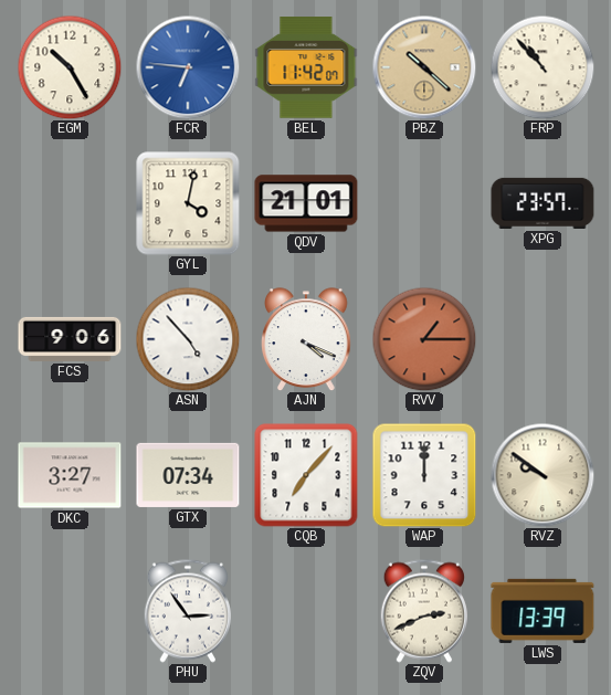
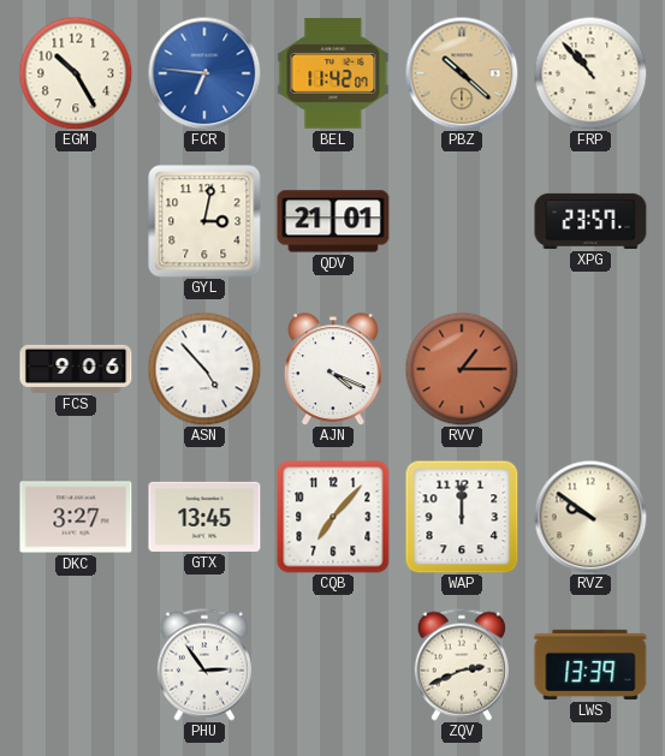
GYL: 4:02 -> 3:02
GTX: 07:34 -> 13:45
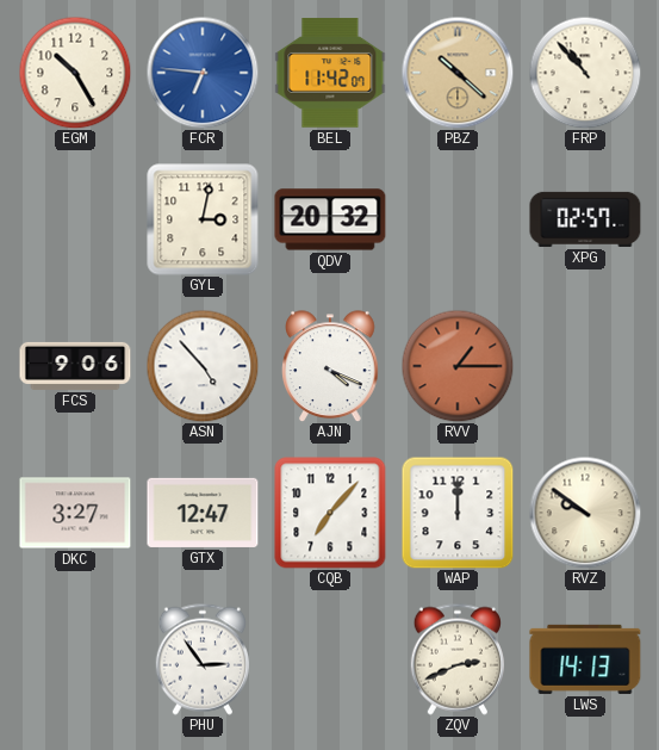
QDV: 21:01 -> 20:32
XPG: 23:57 -> 02:57
GTX: 13:45 -> 12:47
LWS: 13:39 -> 14:13
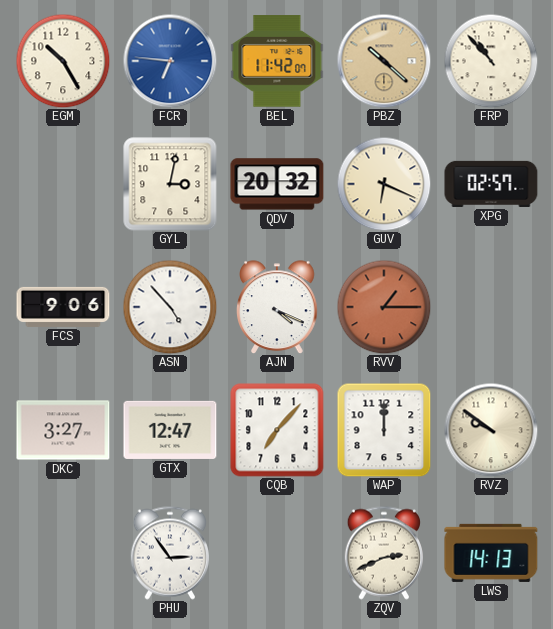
GUV: none -> 6:19
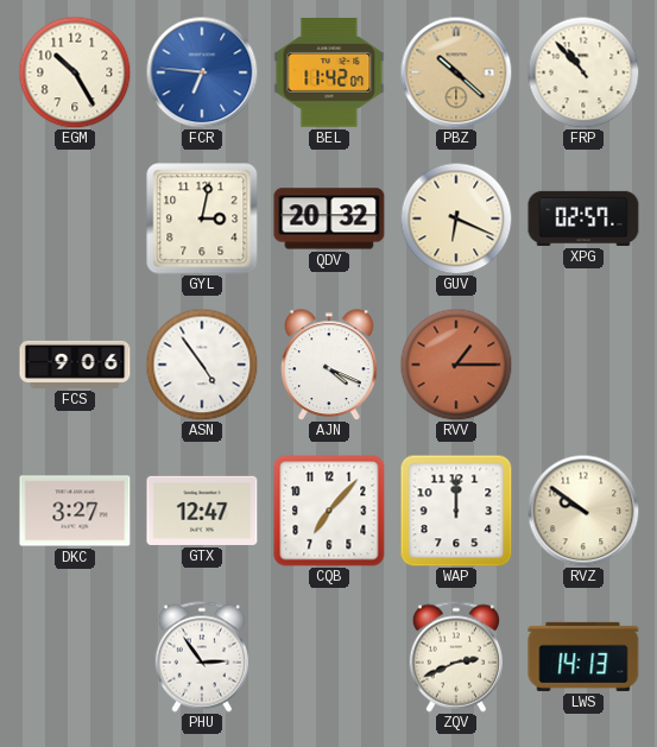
ASN: 4:53 -> 4:54
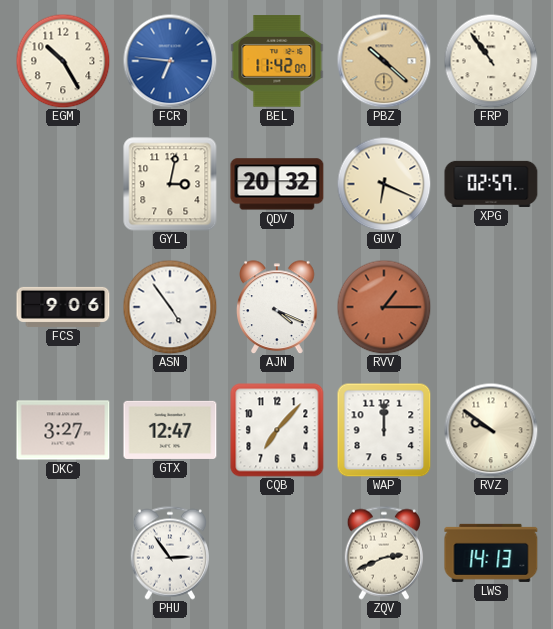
FRP: 10:53 -> 10:54
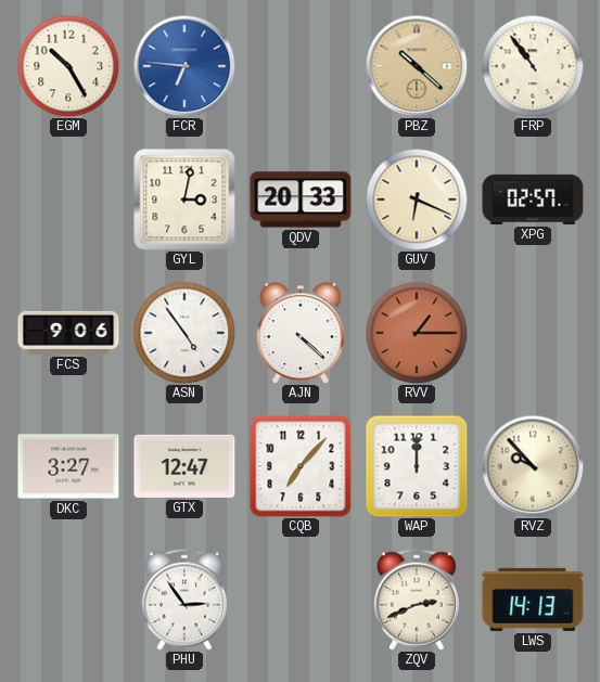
BEL: 11:42 -> none
QDV: 20:32 -> 20:33
AJN: 4:19 -> 4:22
RVZ: 9:51 -> 9:53
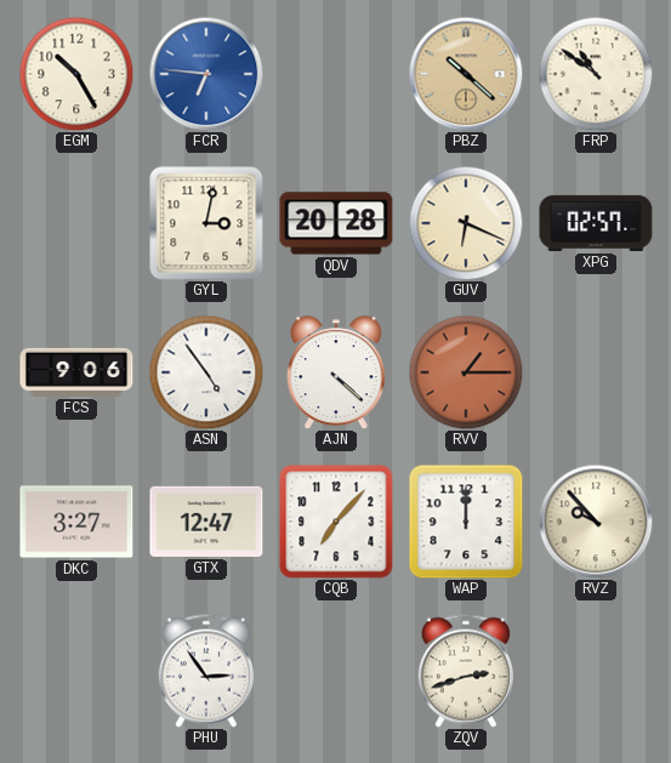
FRP: 10:54 -> 10:51
QDV: 20:33 -> 20:28
ZQV: 2:41 -> 2:42
LWS: 14:13 -> none
